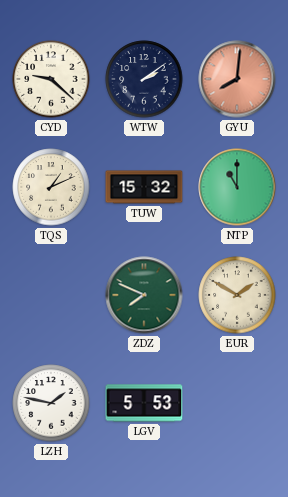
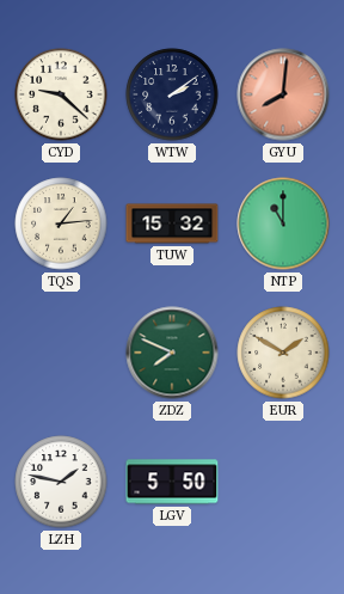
TQS: 1:11 -> 1:14
LGV: 5:53 -> 5:50
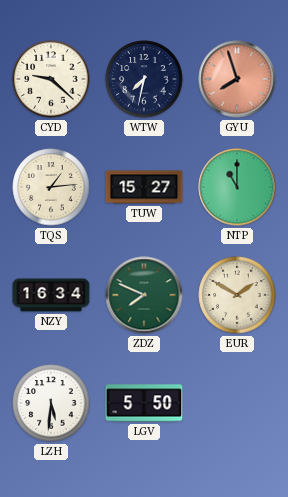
WTW: 2:09 -> 7:32
GYU: 8:01 -> 7:57
TUW: 15:32 -> 15:27
NZY: none -> 16:34
LZH: 1:47 -> 5:31
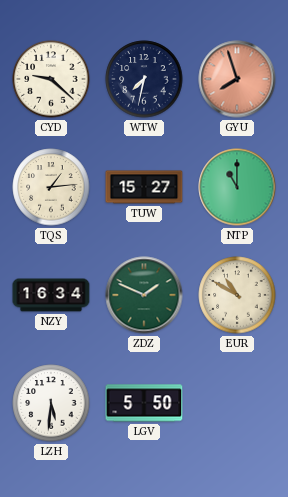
ZDZ: 7:49 -> 1:49
EUR: 1:50 -> 10:50
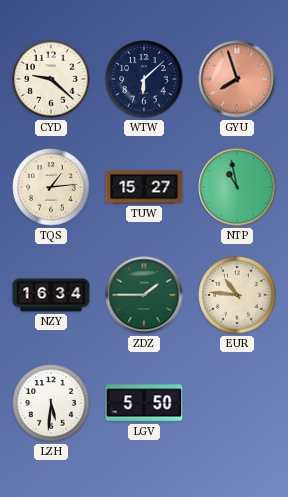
WTW: 7:32 -> 6:08
NTP: 11:00 -> 10:58
ZDZ: 1:49 -> 1:45
EUR: 10:50 -> 10:46
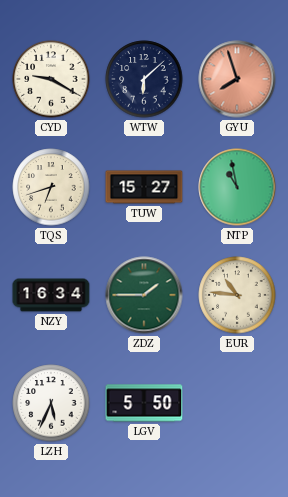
CYD: 9:22 -> 9:20
TQS: 1:14 -> 6:42
LZH: 5:31 -> 5:34
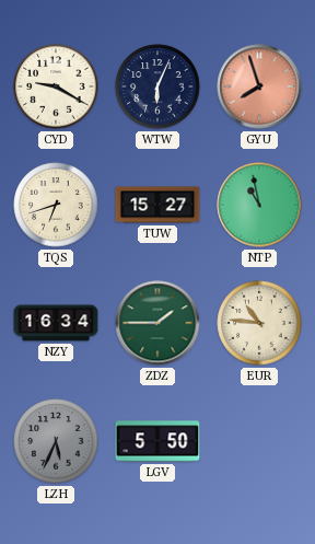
WTW: 6:08 -> 6:04
LZH dial: white -> grey
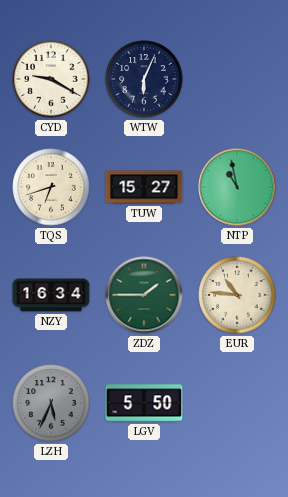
GYU: 7:57 -> none
